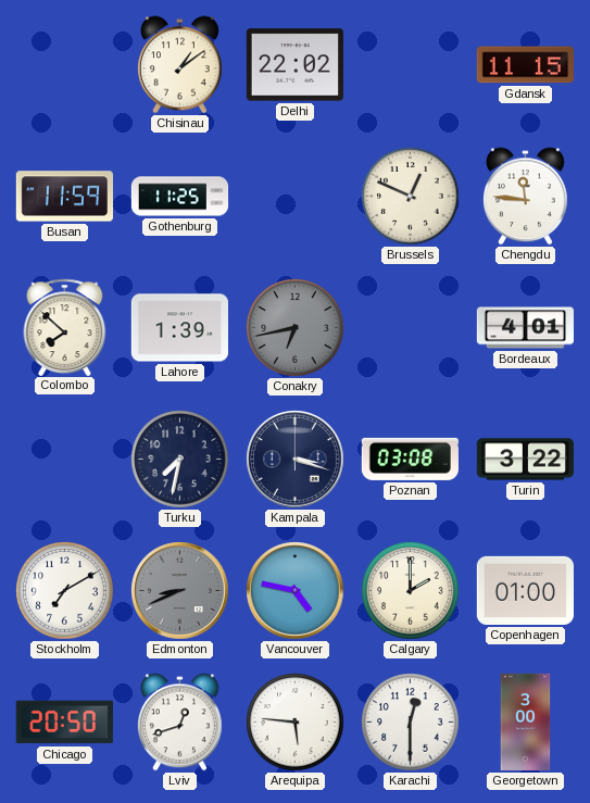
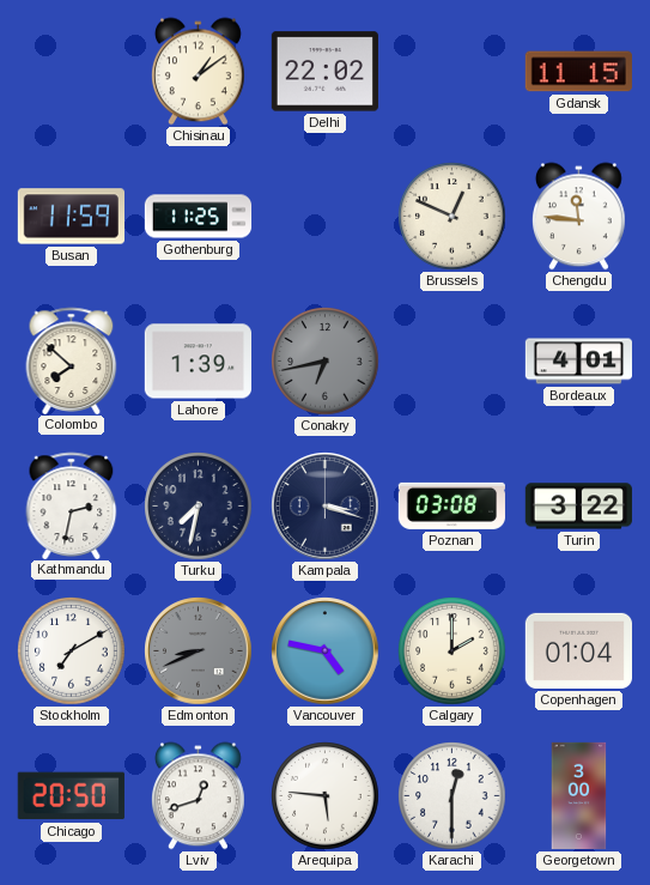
Kathmandu: none -> 2:32
Copenhagen: 01:00 -> 01:04
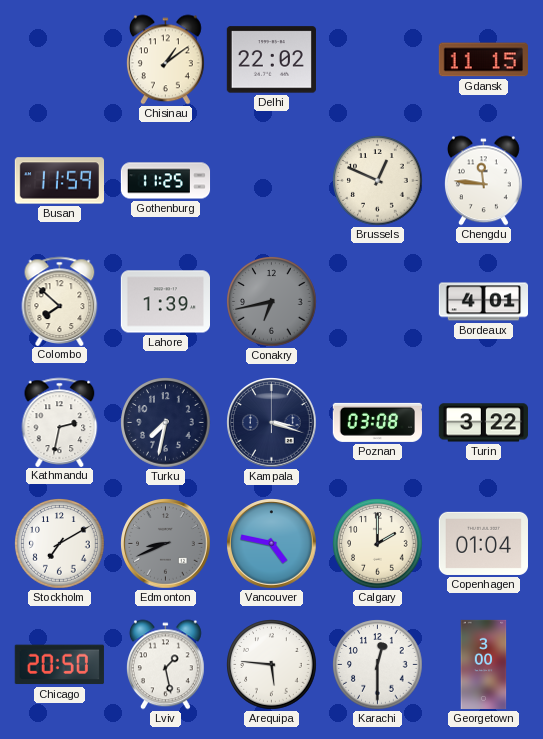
Lviv: 12:42 -> 1:28
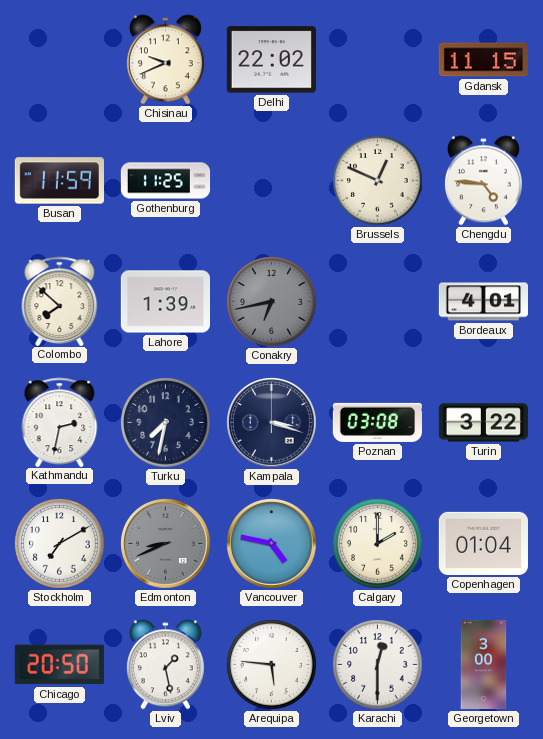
Chisinau: 1:09 -> 9:41
Chengdu: 11:46 -> 4:46
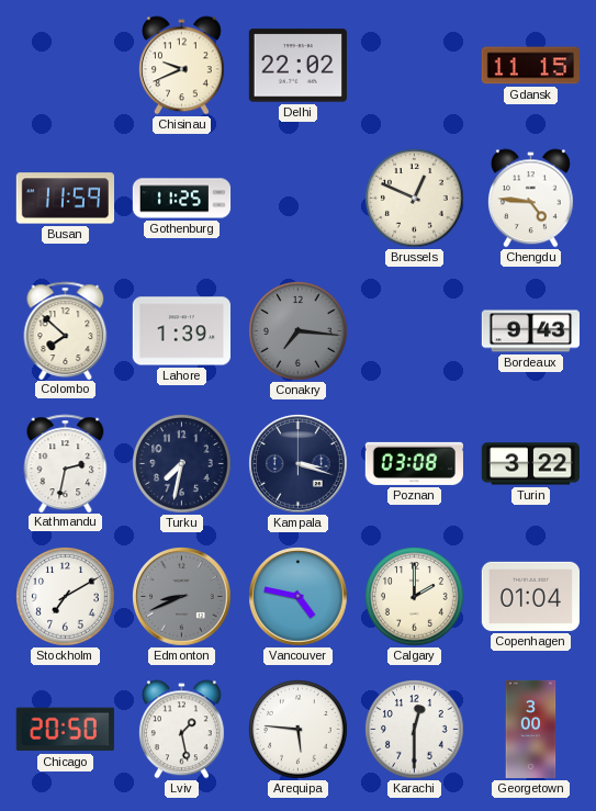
Conakry: 6:43 -> 7:16
Bordeaux: 4:01 -> 9:43
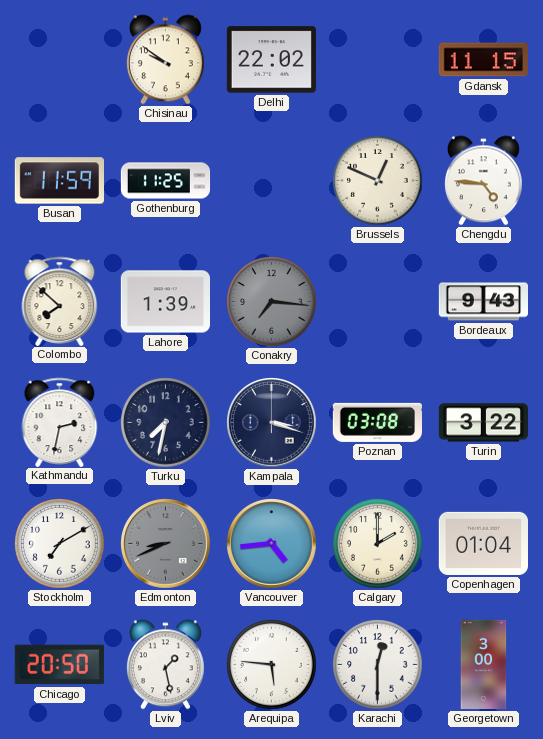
Chisinau: 9:41 -> 9:51
Vancouver: 4:47 -> 4:44
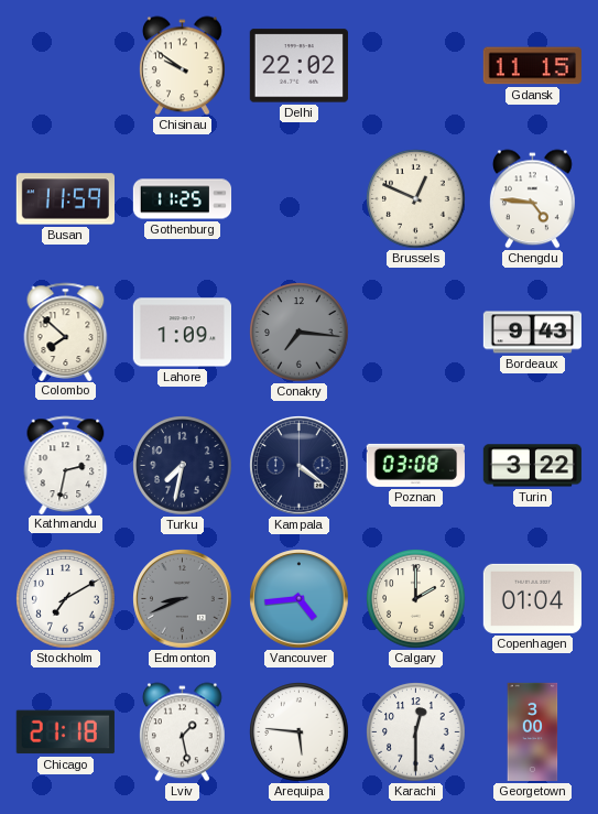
Lahore: 1:39 -> 1:09
Kampala: 3:18 -> 4:21
Chicago: 20:50 -> 21:18
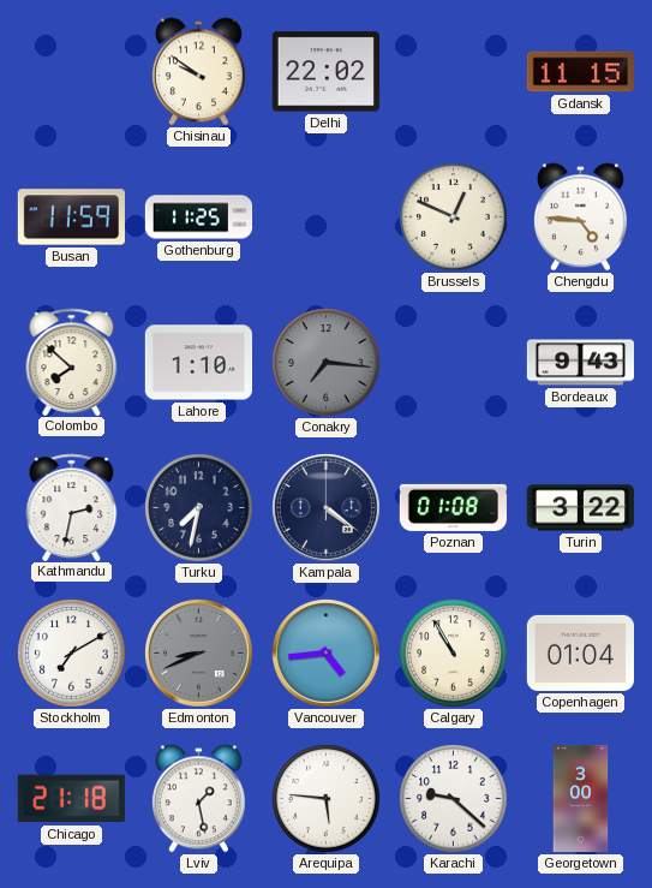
Lahore: 1:09 -> 1:10
Poznan: 03:08 -> 01:08
Calgary: 2:00 -> 10:55
Karachi: 12:30 -> 9:22
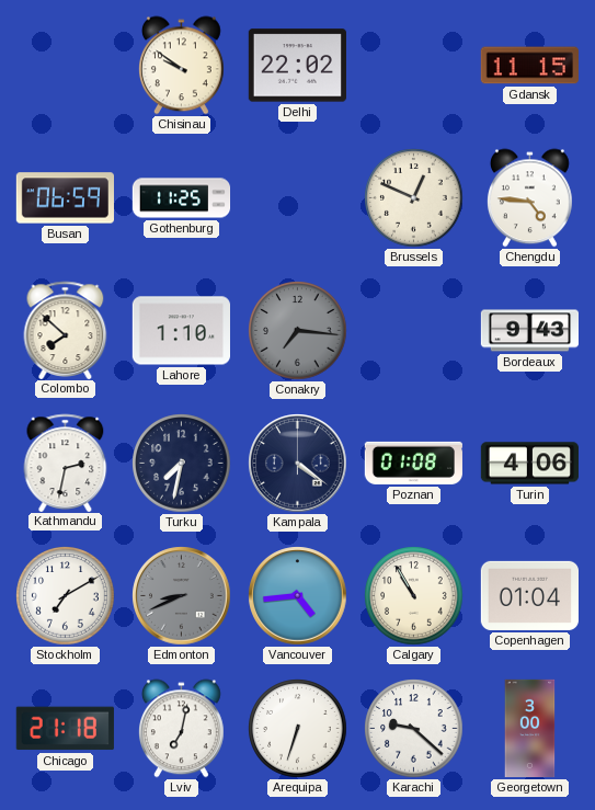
Busan: 11:59 -> 06:59
Turin: 3:22 -> 4:06
Lviv: 1:28 -> 7:02
Arequipa: 5:46 -> 6:33
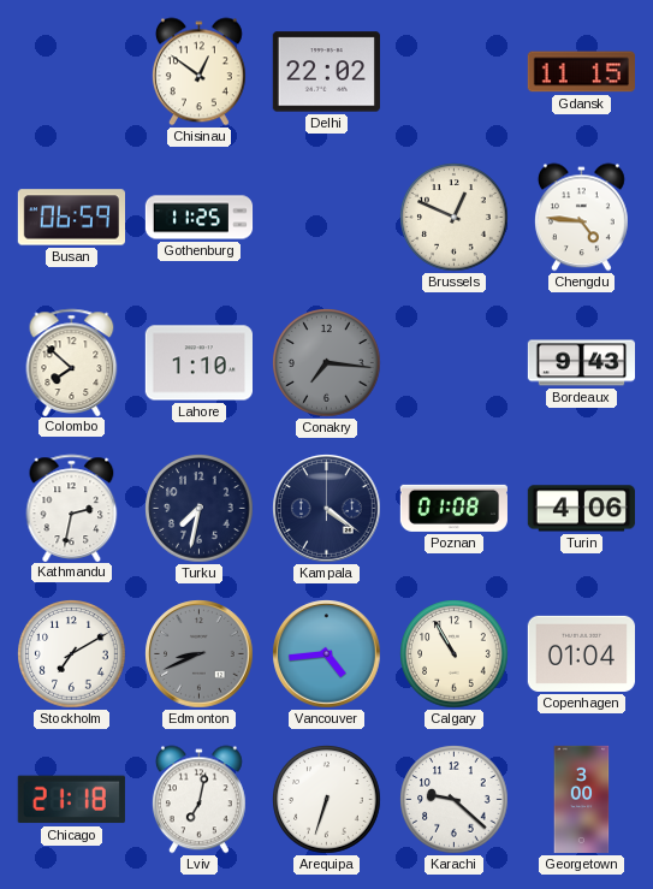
Chisinau: 9:51 -> 12:51
